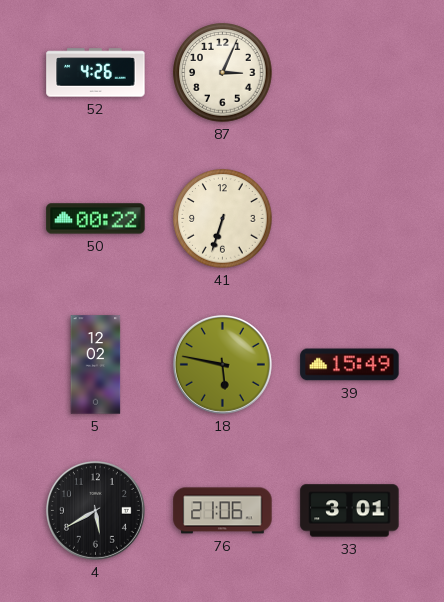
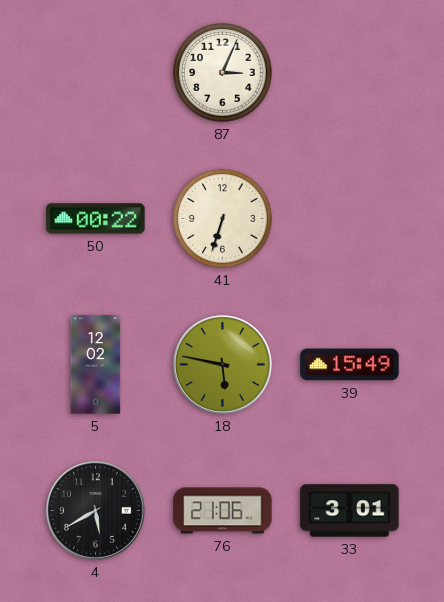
52: 4:26 -> none
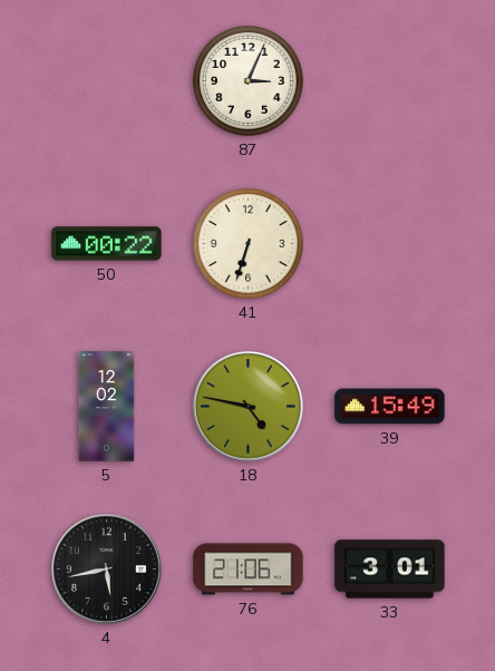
18: 5:47 -> 4:47
4: 5:40 -> 5:43
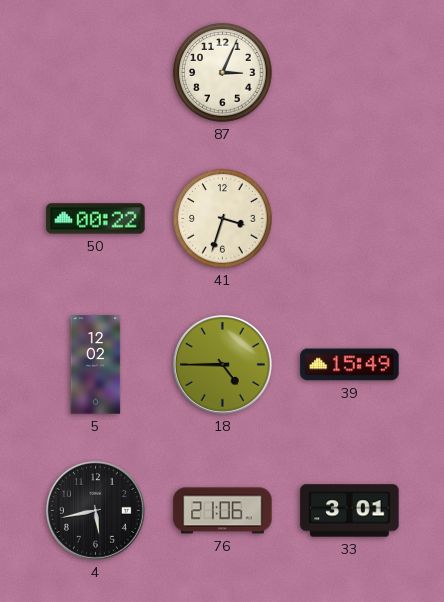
41: 6:33 -> 3:33
18: 4:47 -> 4:45
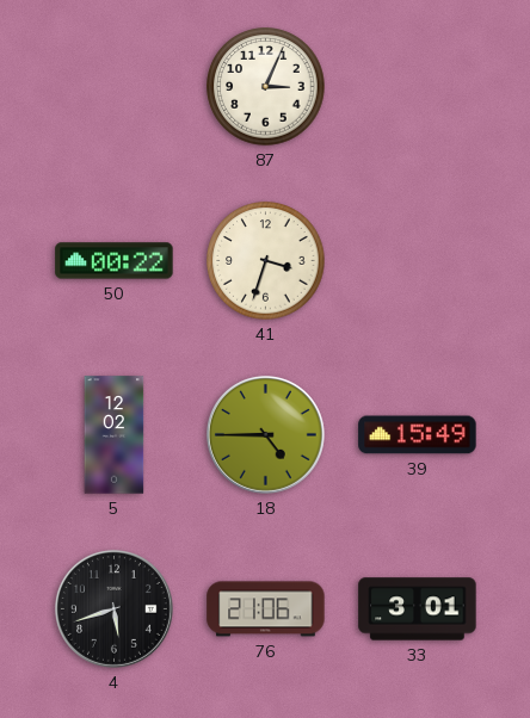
4: 5:43 -> 5:42
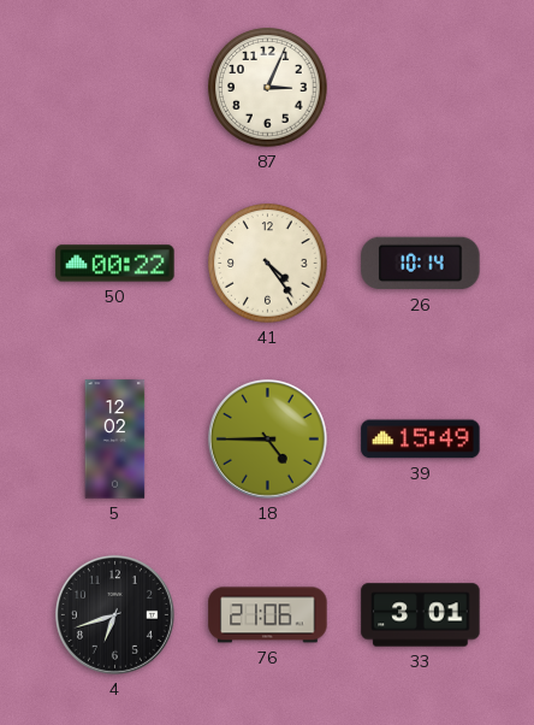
41: 3:33 -> 4:24
26: none -> 10:14
4: 5:42 -> 6:42
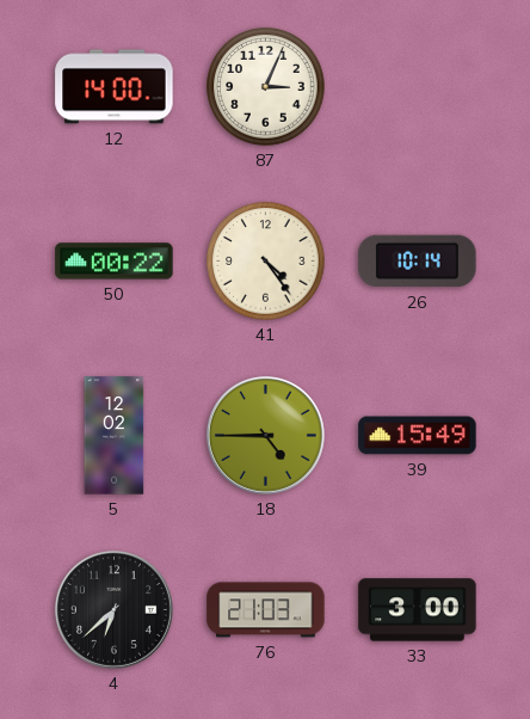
12: none -> 14:00
4: 6:42 -> 6:38
76: 21:06 -> 21:03
33: 3:01 -> 3:00
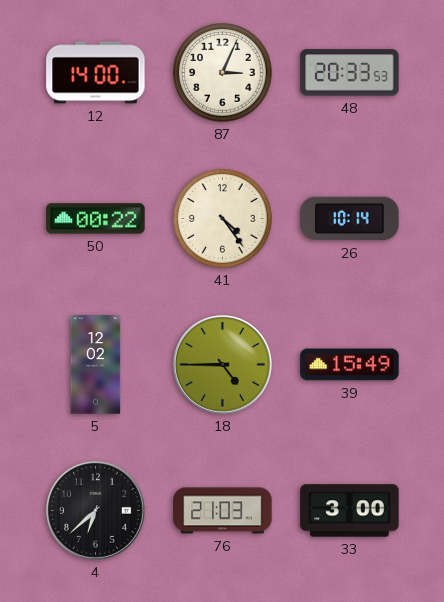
48: none -> 20:33
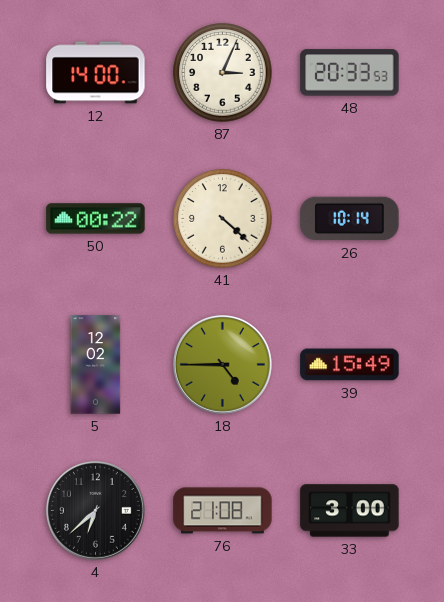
41: 4:24 -> 4:22
76: 21:03 -> 21:08
